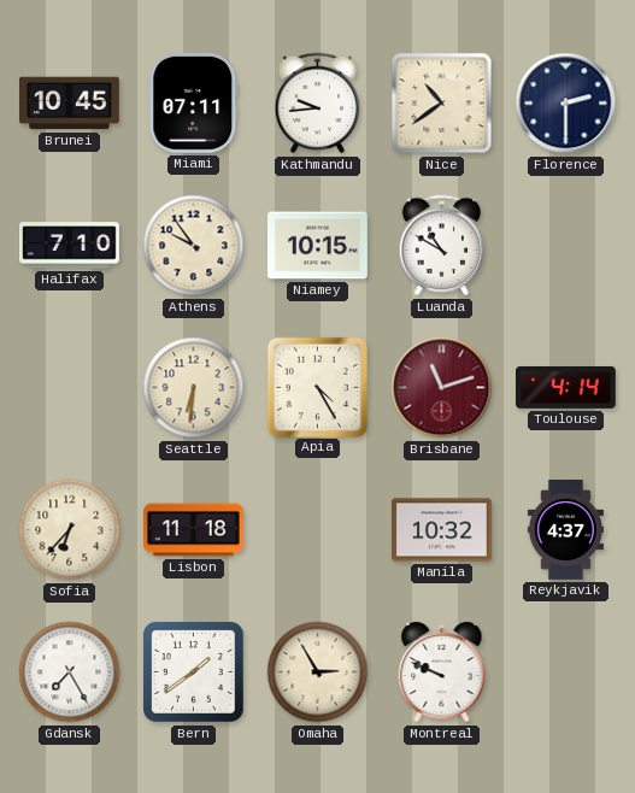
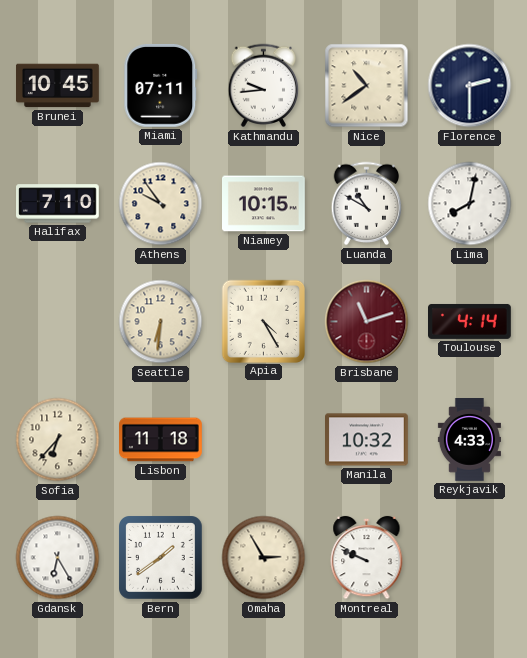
Lima: none -> 8:02
Reykjavik: 4:37 -> 4:33
Gdansk: 7:25 -> 6:25
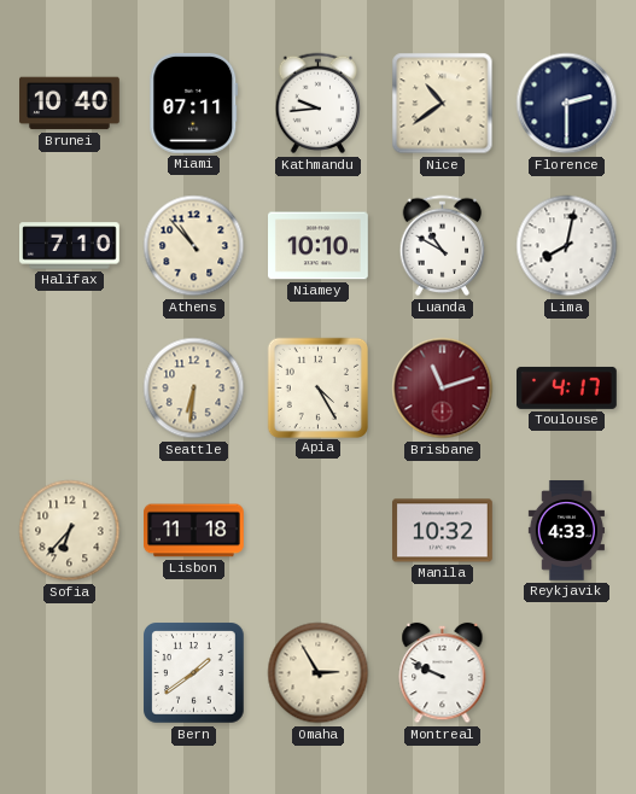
Brunei: 10:45 -> 10:40
Athens: 9:54 -> 10:53
Niamey: 10:15 -> 10:10
Toulouse: 4:14 -> 4:17
Gdansk: 6:25 -> none
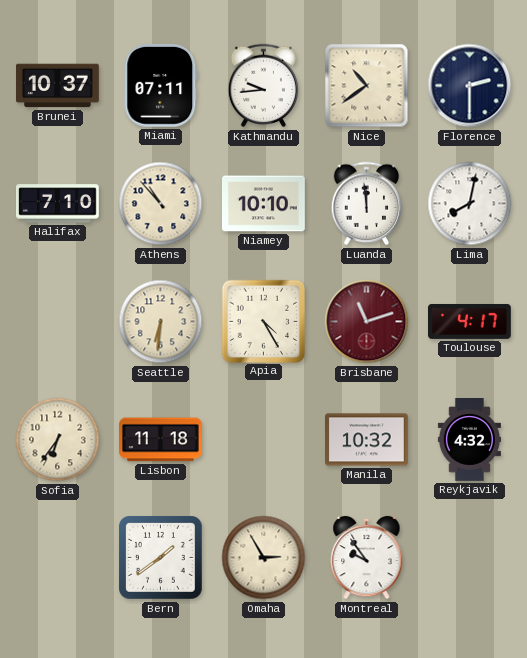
Brunei: 10:40 -> 10:37
Luanda: 10:50 -> 11:59
Sofia: 6:37 -> 6:36
Reykjavik: 4:33 -> 4:32
Montreal: 9:49 -> 9:54
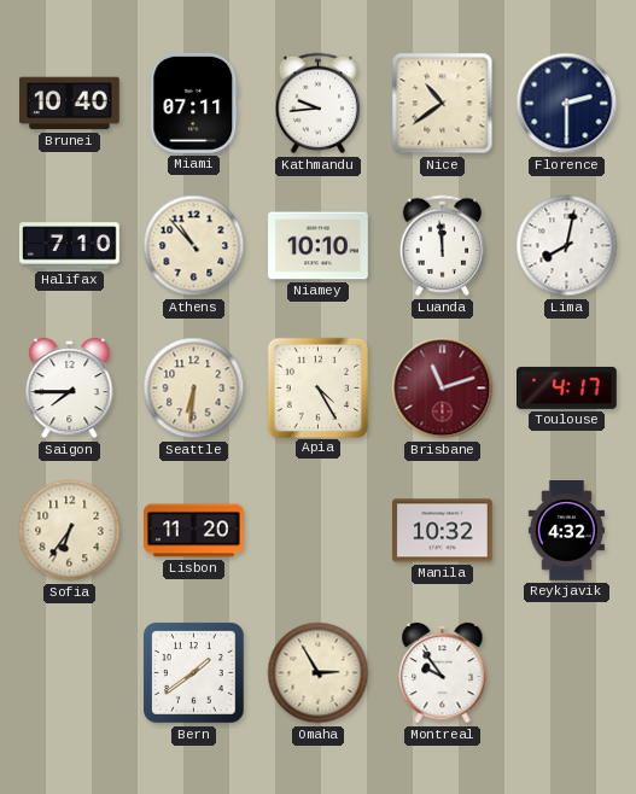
Brunei: 10:37 -> 10:40
Saigon: none -> 7:45
Lisbon: 11:18 -> 11:20
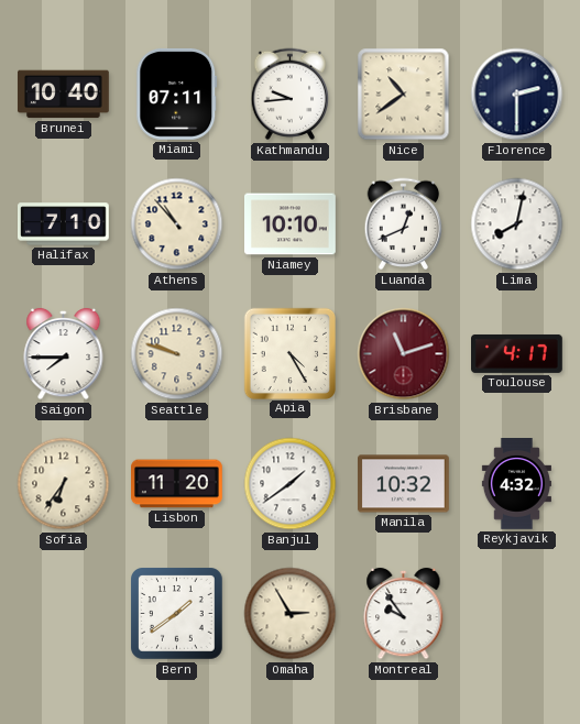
Luanda: 11:59 -> 12:41
Seattle: 6:31 -> 9:48
Banjul: none -> 1:39
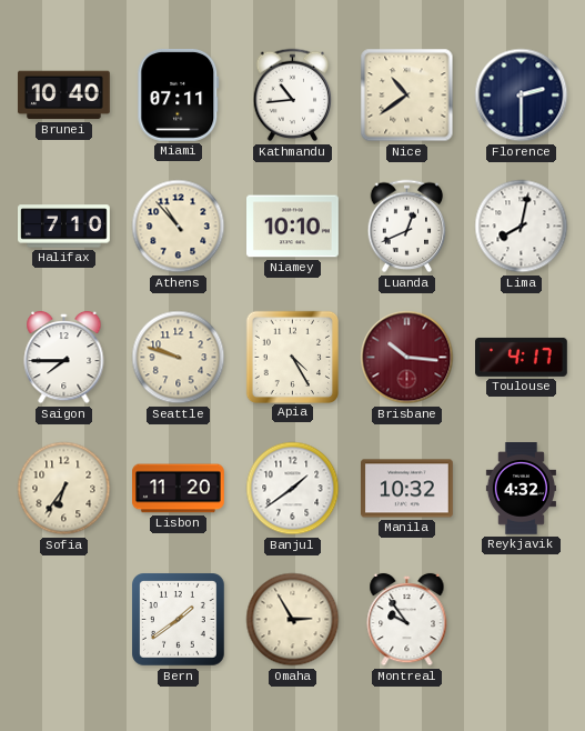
Kathmandu: 9:44 -> 10:44
Brisbane: 11:12 -> 10:16
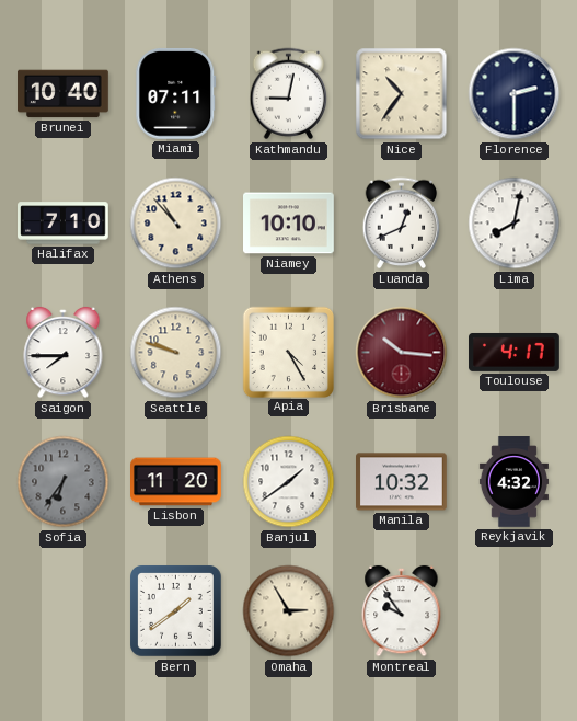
Kathmandu: 10:44 -> 9:02
Nice: 10:39 -> 10:36
Sofia dial: cream -> grey
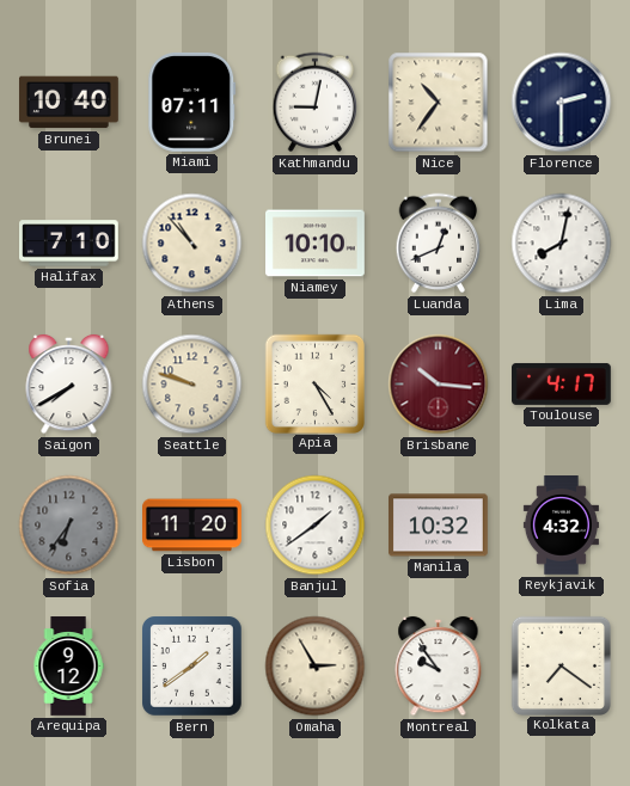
Saigon: 7:45 -> 7:40
Arequipa: none -> 9:12
Kolkata: none -> 7:21
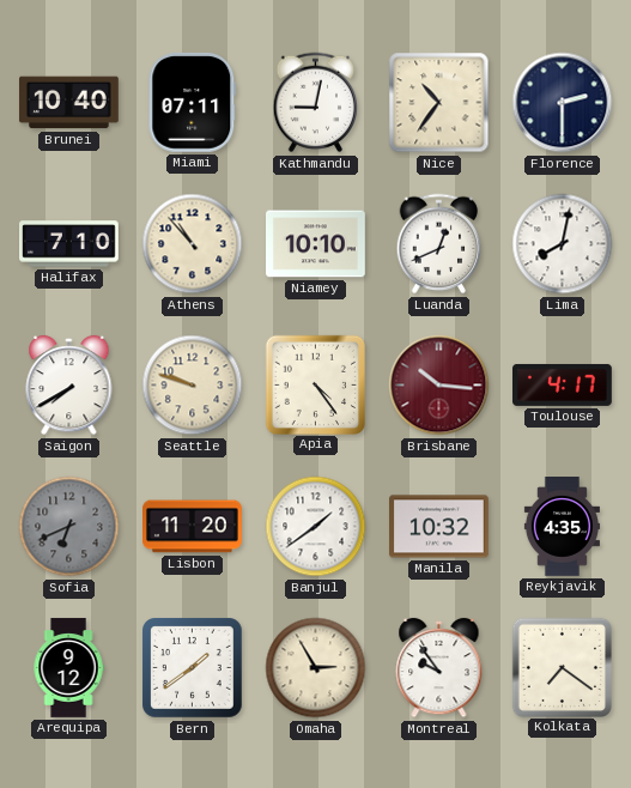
Apia: 4:25 -> 4:24
Sofia: 6:36 -> 6:41
Reykjavik: 4:32 -> 4:35
